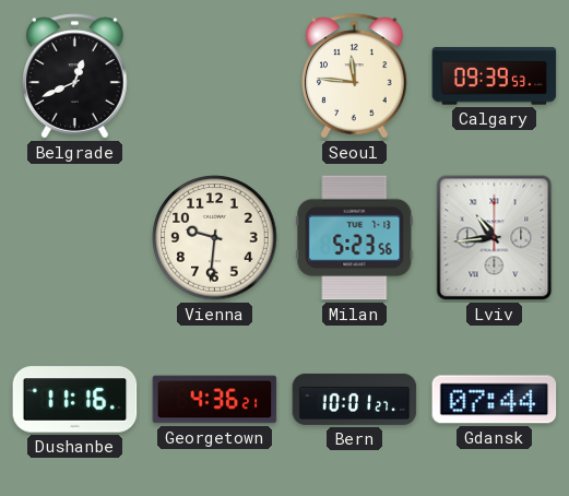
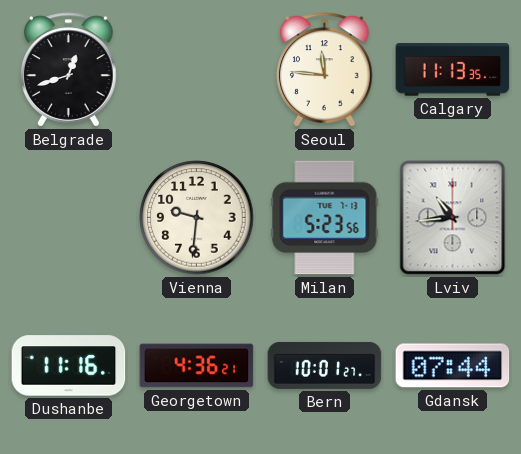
Belgrade: 12:41 -> 12:42
Calgary: 09:39 -> 11:13
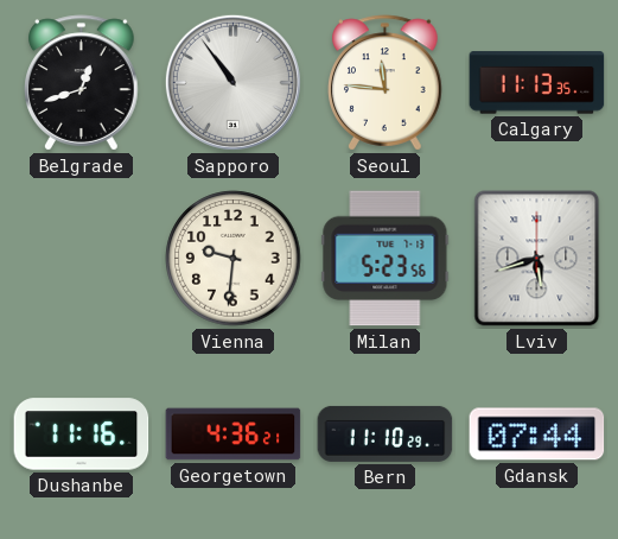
Sapporo: none -> 10:54
Lviv: 10:44 -> 5:42
Bern: 10:01 -> 11:10
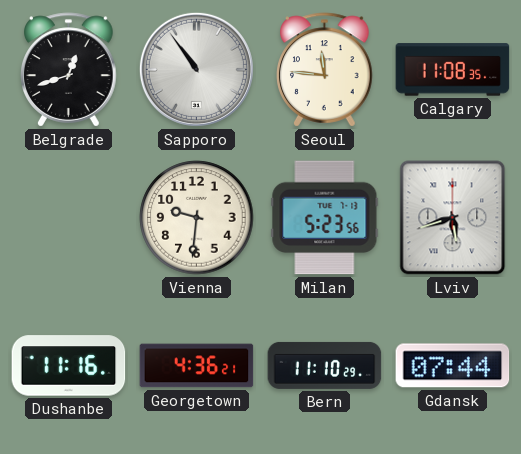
Calgary: 11:13 -> 11:08
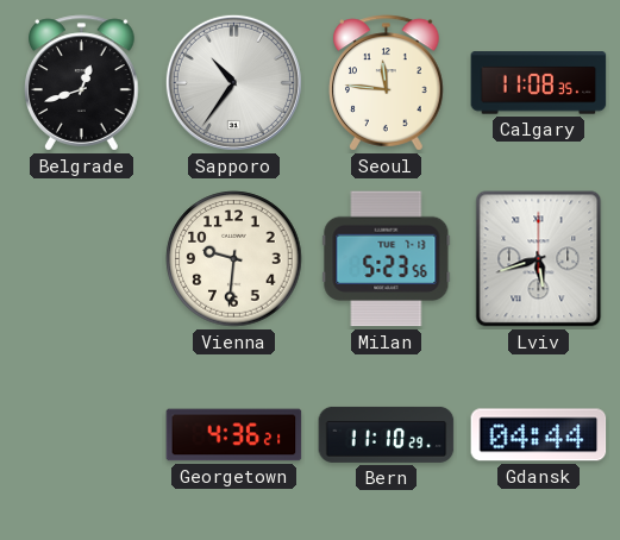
Sapporo: 10:54 -> 10:36
Dushanbe: 11:16 -> none
Gdansk: 07:44 -> 04:44
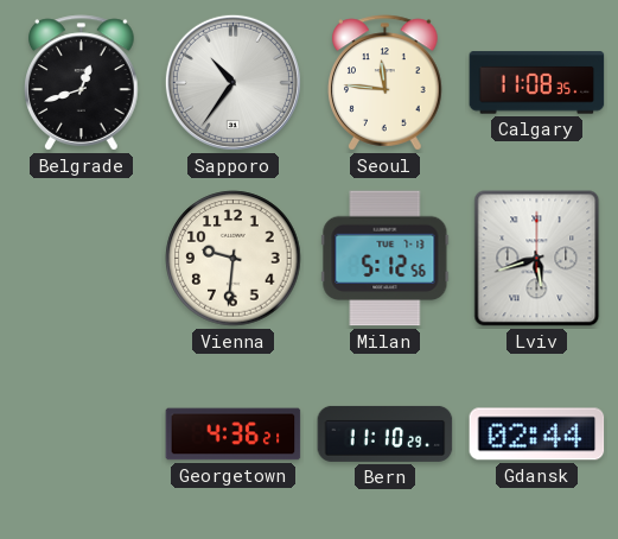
Milan: 5:23 -> 5:12
Gdansk: 04:44 -> 02:44
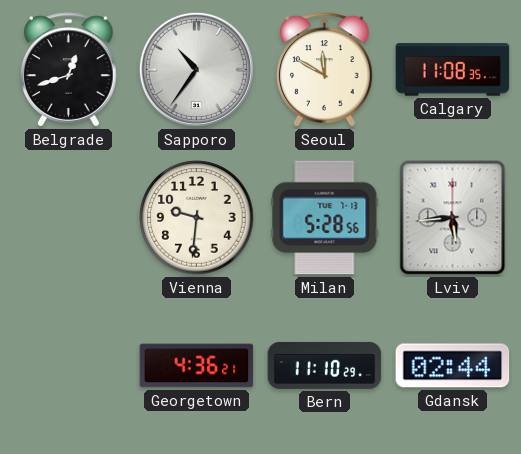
Seoul: 11:46 -> 11:50
Milan: 5:12 -> 5:28
Lviv: 5:42 -> 5:44
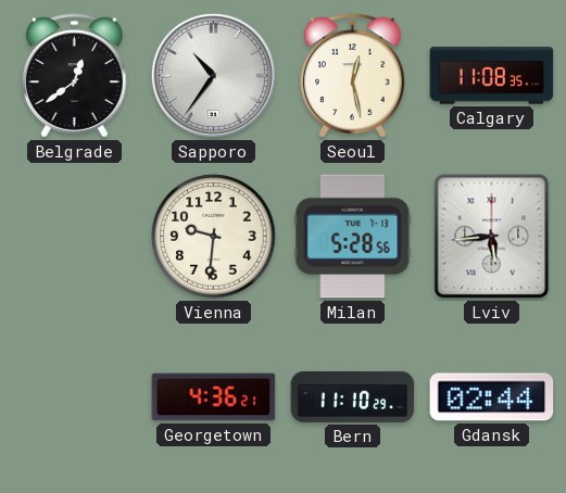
Belgrade: 12:42 -> 12:39
Seoul: 11:50 -> 12:28
